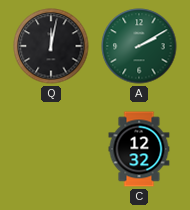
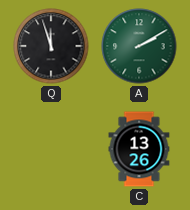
Q: 12:02 -> 11:57
C: 12:32 -> 13:26
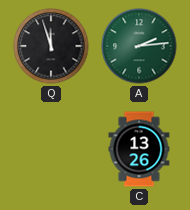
A: 2:10 -> 2:14
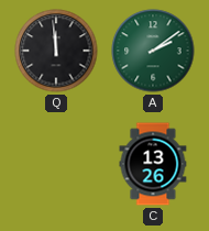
Q: 11:57 -> 11:59
A: 2:14 -> 2:09
